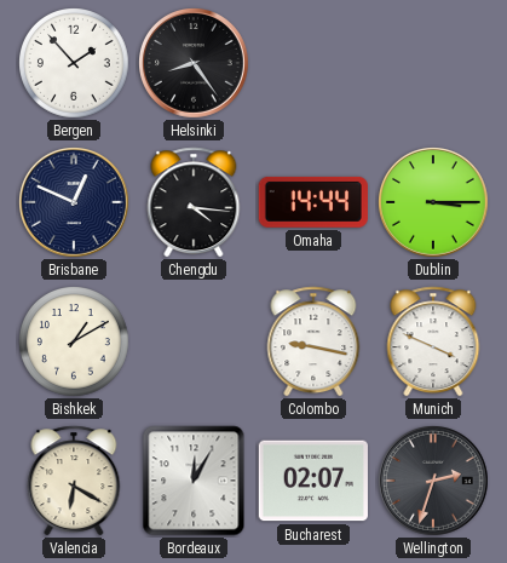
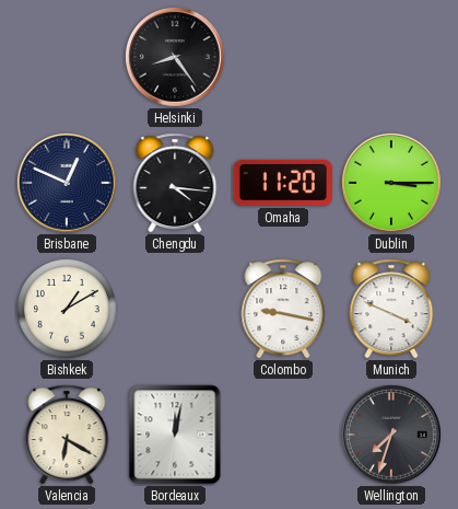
Bergen: 1:53 -> none
Omaha: 14:44 -> 11:20
Bordeaux: 12:05 -> 12:02
Bucharest: 02:07 -> none
Wellington: 2:33 -> 7:33
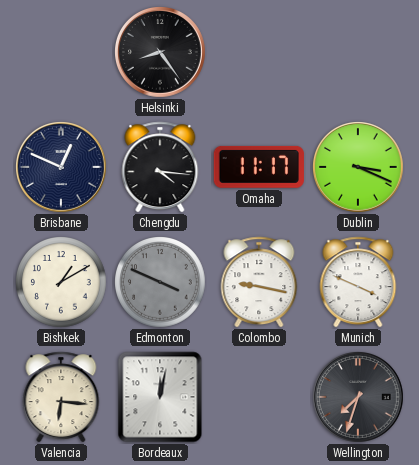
Omaha: 11:20 -> 11:17
Dublin: 3:15 -> 3:19
Edmonton: none -> 3:49
Valencia: 6:20 -> 6:16
